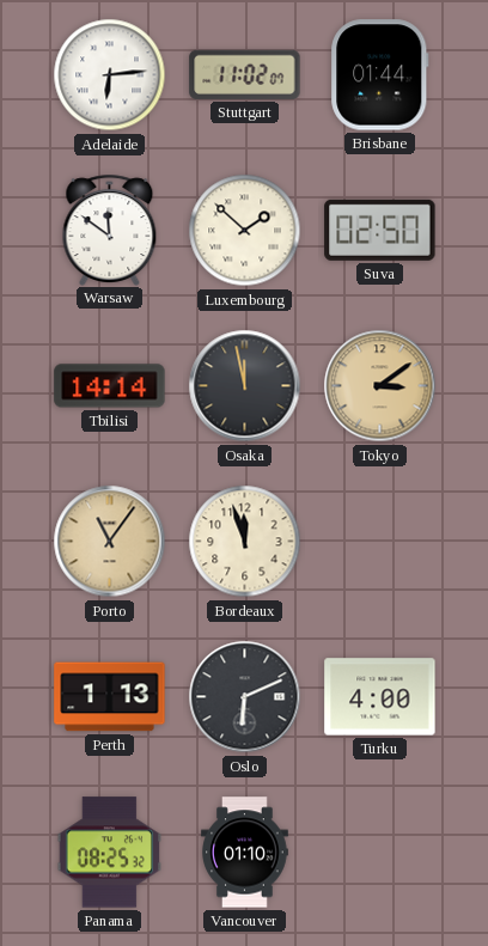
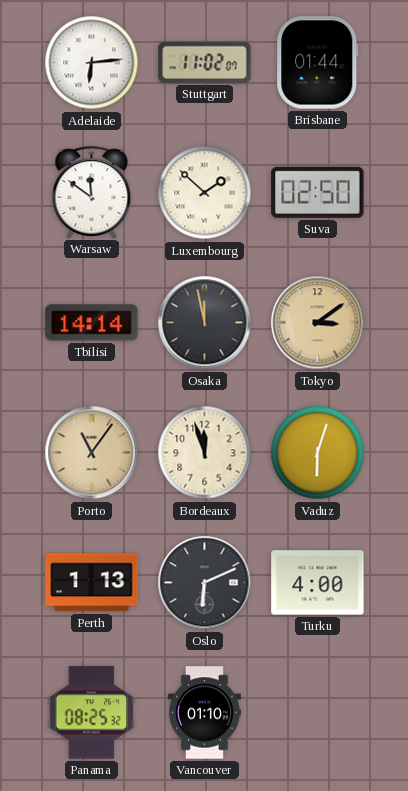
Vaduz: none -> 6:03
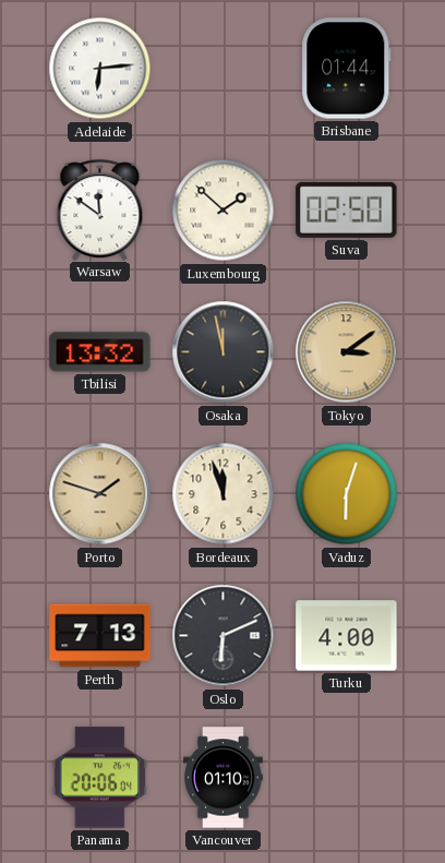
Stuttgart: 11:02 -> none
Tbilisi: 14:14 -> 13:32
Porto: 11:06 -> 1:48
Perth: 1:13 -> 7:13
Panama: 08:25 -> 20:06
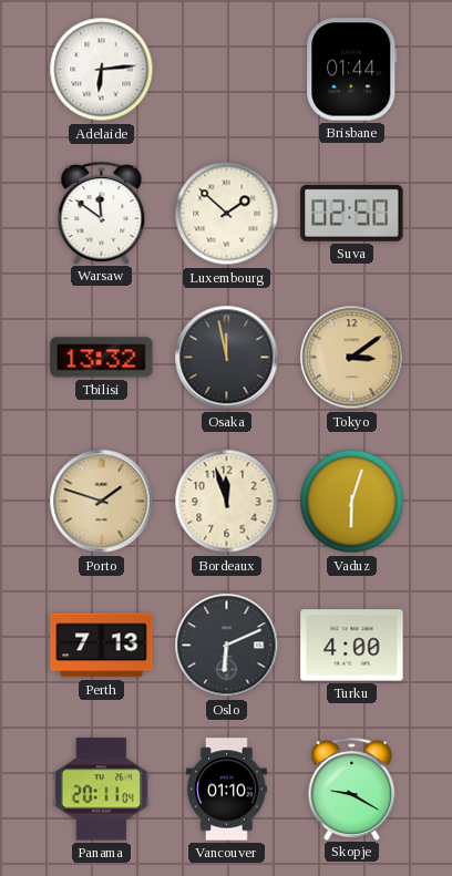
Panama: 20:06 -> 20:11
Skopje: none -> 9:20
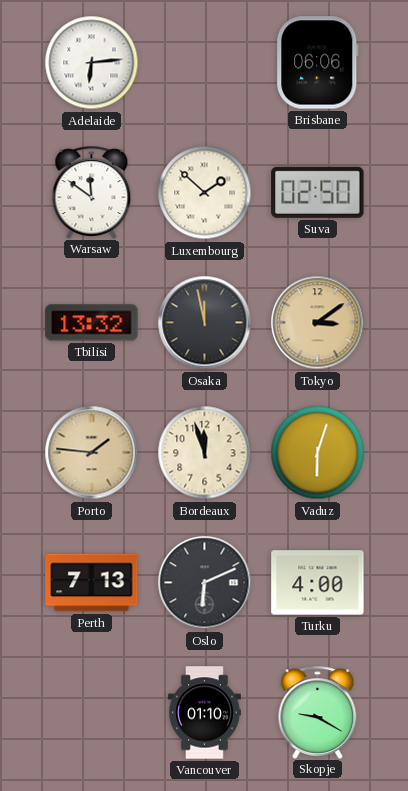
Brisbane: 01:44 -> 06:06
Porto: 1:48 -> 1:46
Panama: 20:11 -> none
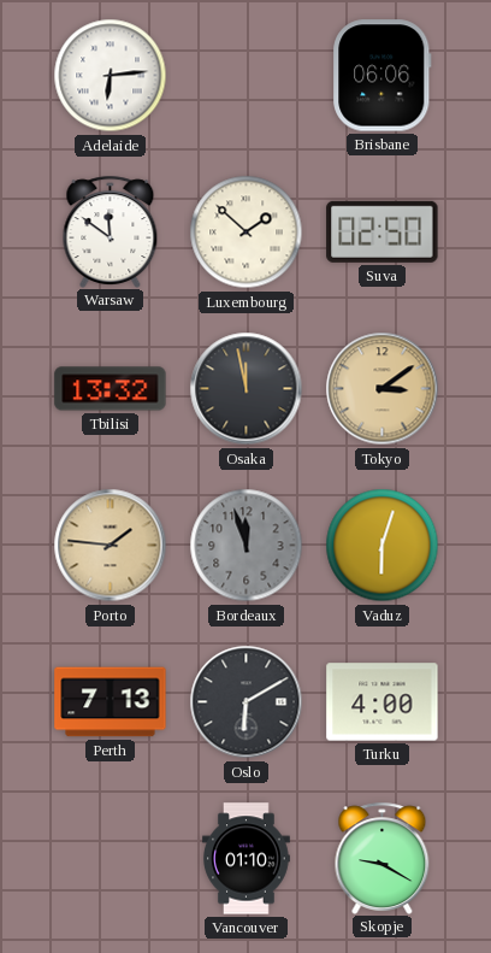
Bordeaux dial: cream -> grey
Oslo: 6:11 -> 6:10
